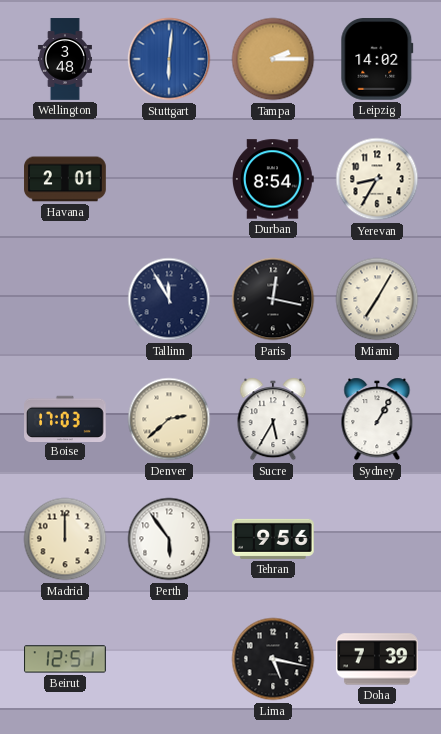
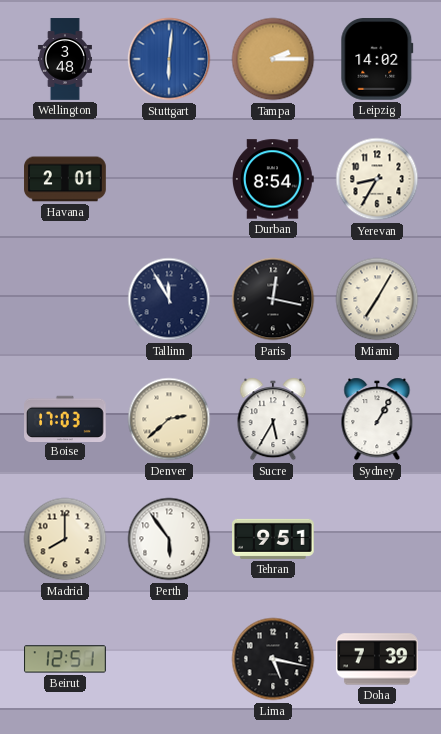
Madrid: 12:00 -> 8:00
Tehran: 9:56 -> 9:51
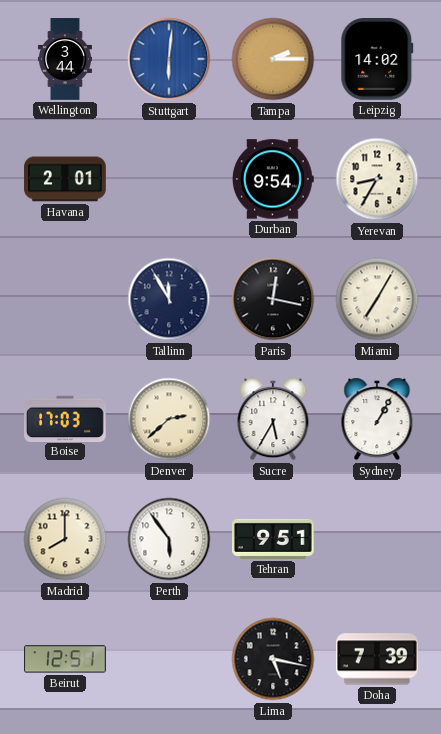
Wellington: 3:48 -> 3:44
Durban: 8:54 -> 9:54
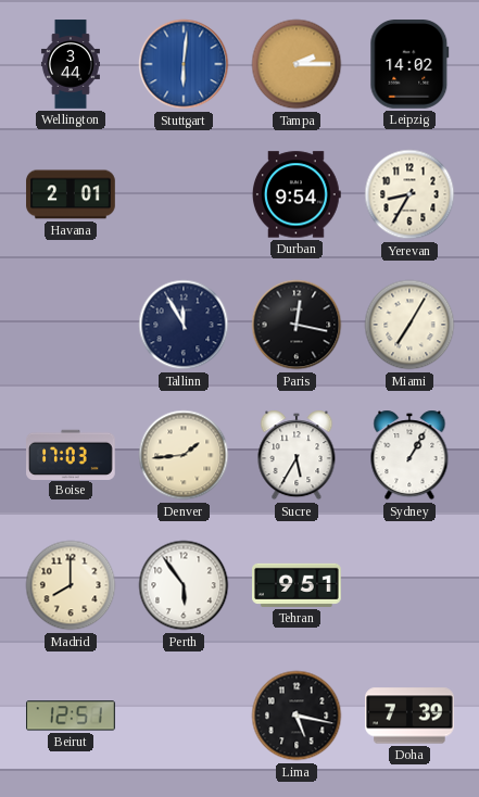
Denver: 2:38 -> 1:44
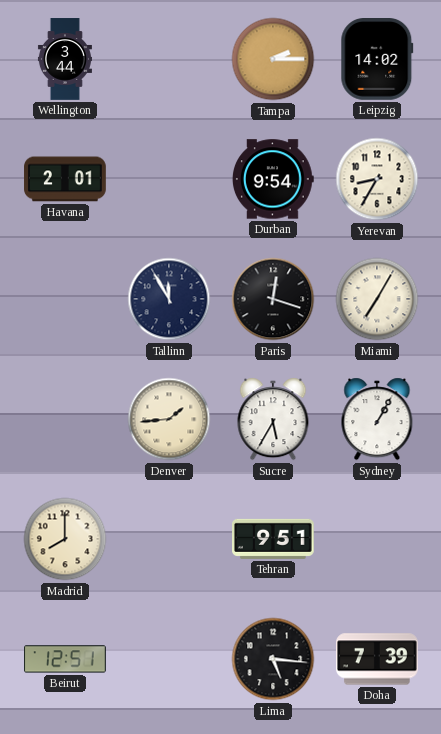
Stuttgart: 6:01 -> none
Paris: 12:17 -> 12:18
Boise: 17:03 -> none
Perth: 5:54 -> none
Lima: 5:17 -> 5:16
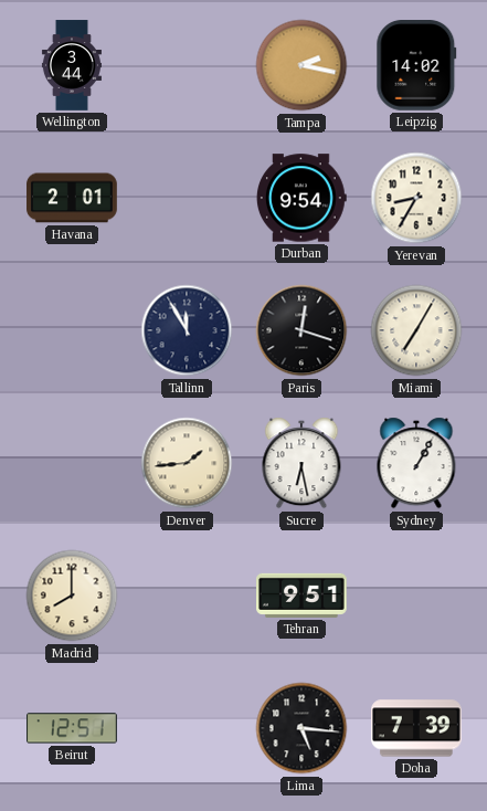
Tampa: 2:15 -> 2:17
Sucre: 5:35 -> 6:28
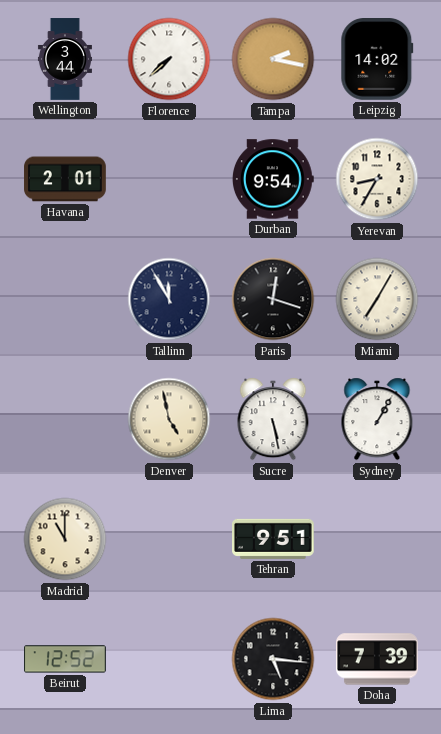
Florence: none -> 7:38
Denver: 1:44 -> 4:58
Sucre: 6:28 -> 5:28
Madrid: 8:00 -> 11:00
Beirut: 12:51 -> 12:52
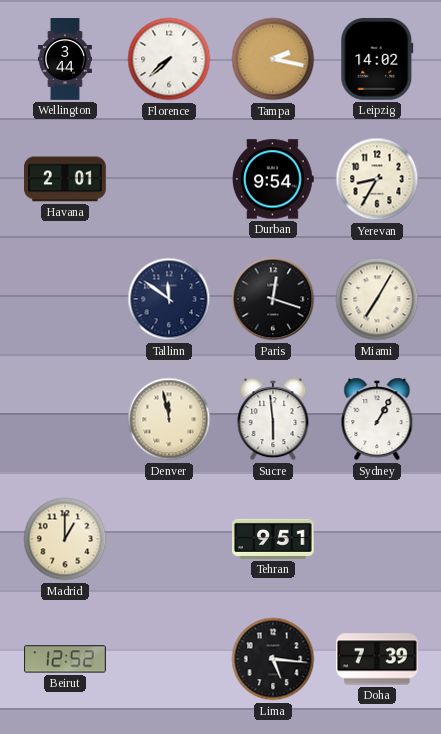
Tallinn: 11:55 -> 11:51
Denver: 4:58 -> 11:58
Sucre: 5:28 -> 5:59
Madrid: 11:00 -> 1:00
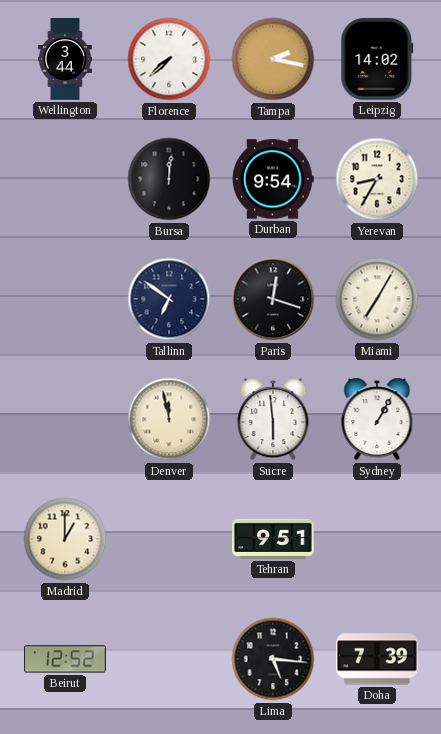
Havana: 2:01 -> none
Bursa: none -> 12:01
Tallinn: 11:51 -> 6:51
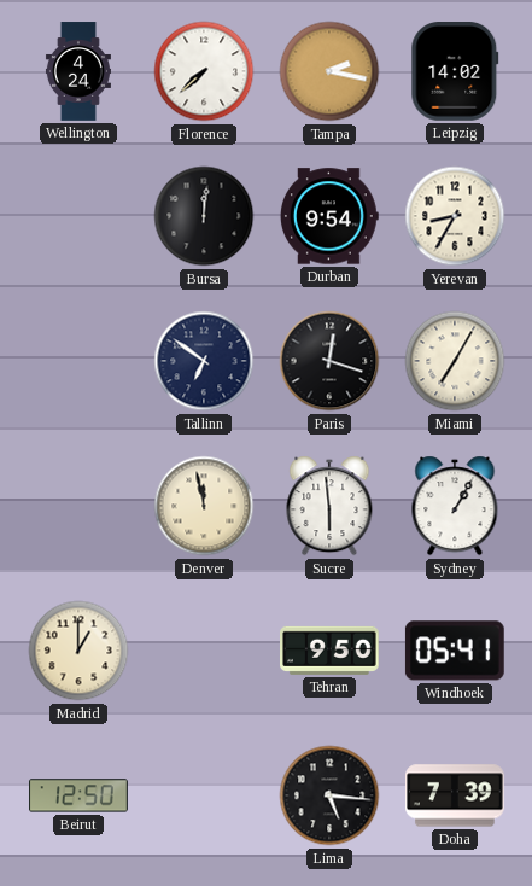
Wellington: 3:44 -> 4:24
Tehran: 9:51 -> 9:50
Windhoek: none -> 05:41
Beirut: 12:52 -> 12:50
